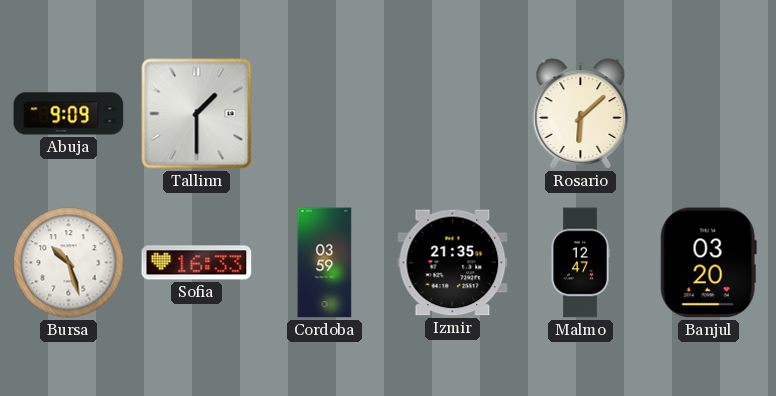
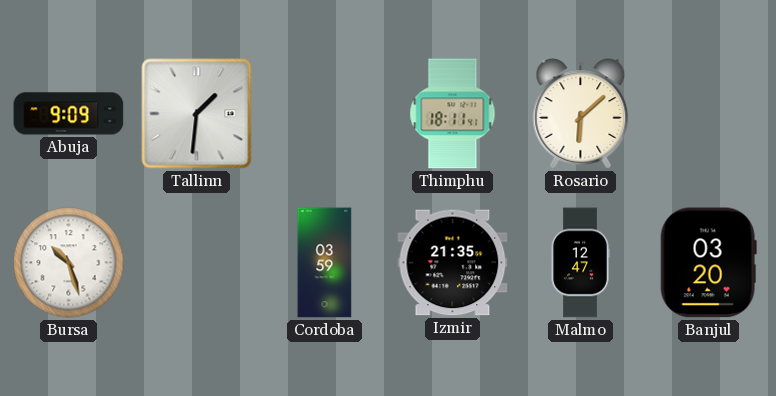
Tallinn: 1:30 -> 1:31
Thimphu: none -> 18:11
Sofia: 16:33 -> none
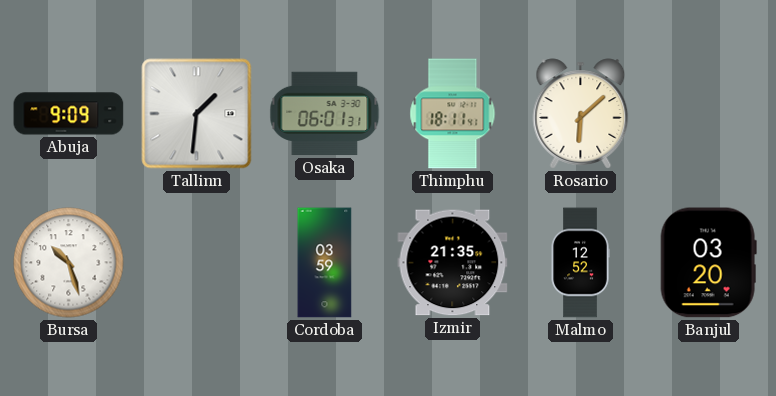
Osaka: none -> 06:01
Malmo: 12:47 -> 12:52
